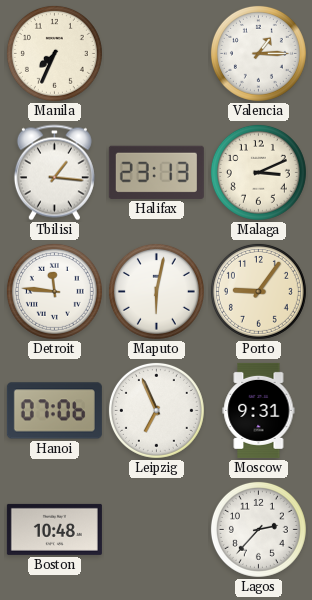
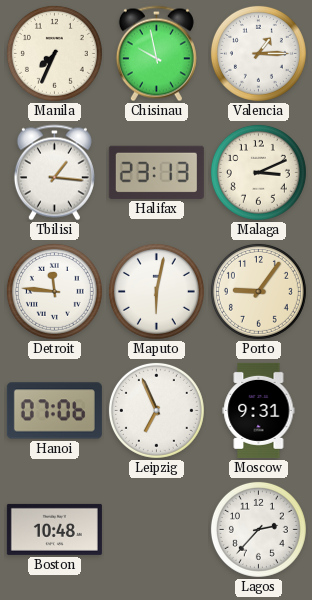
Chisinau: none -> 9:58
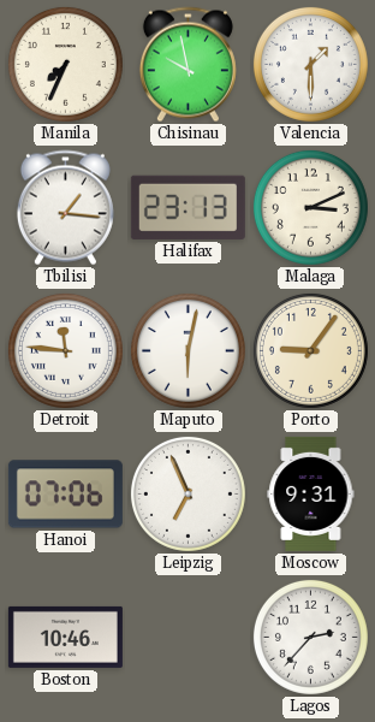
Valencia: 1:15 -> 1:30
Boston: 10:48 -> 10:46
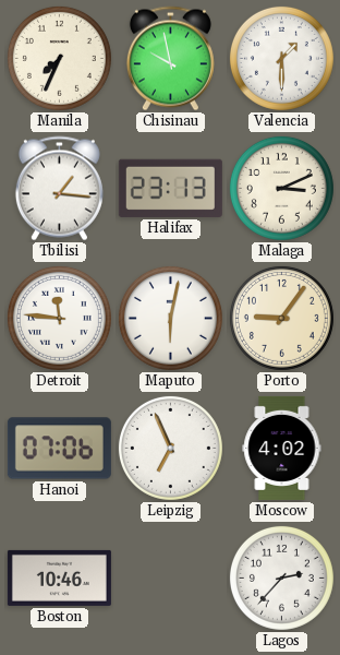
Moscow: 9:31 -> 4:02
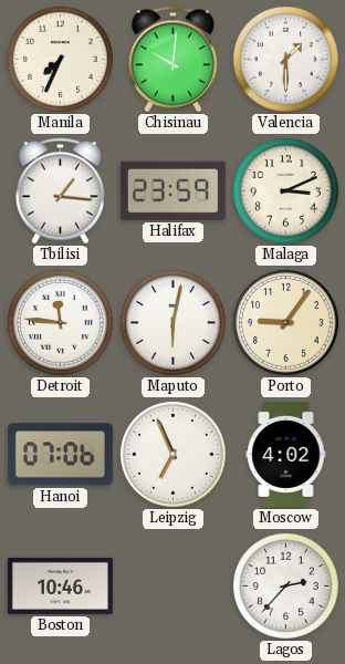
Chisinau: 9:58 -> 10:01
Halifax: 23:13 -> 23:59
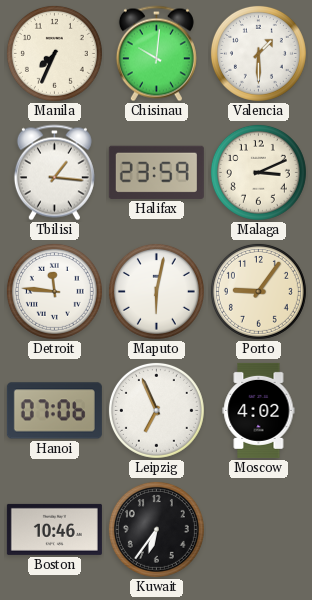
Kuwait: none -> 6:36
Lagos: 2:37 -> none
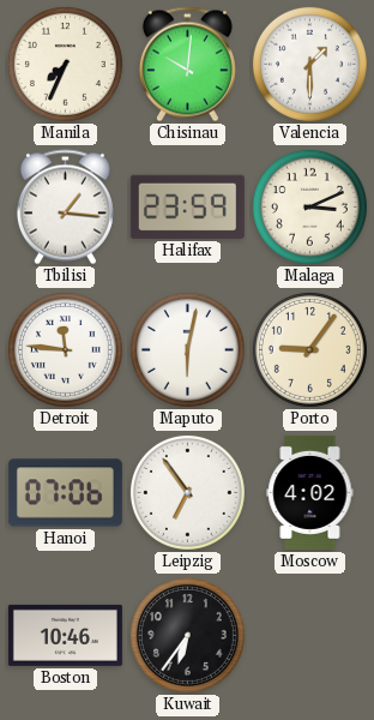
Leipzig: 6:56 -> 6:54
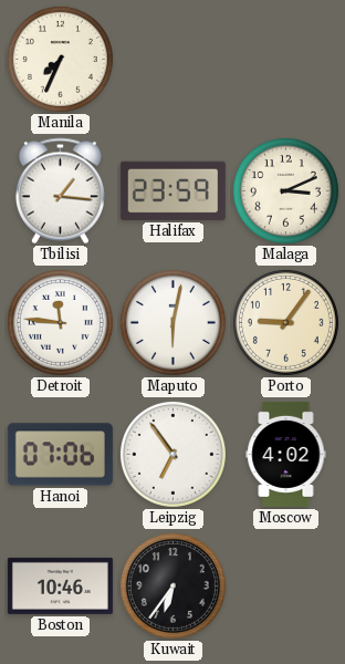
Chisinau: 10:01 -> none
Valencia: 1:30 -> none
